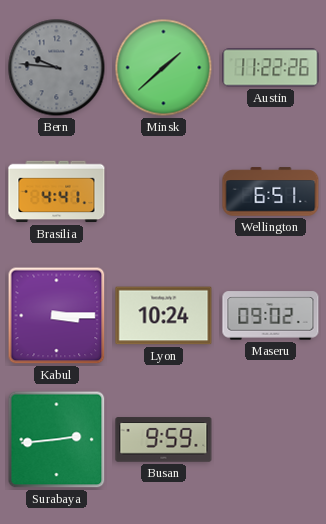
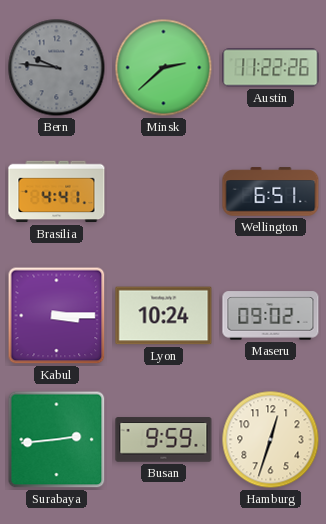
Minsk: 1:38 -> 2:38
Hamburg: none -> 12:33
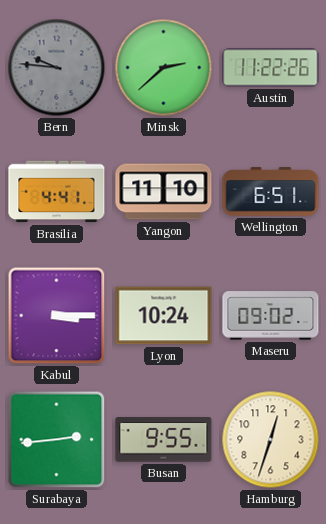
Yangon: none -> 11:10
Busan: 9:59 -> 9:55
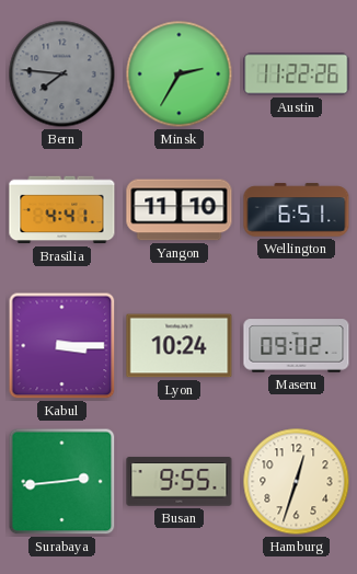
Bern: 9:46 -> 7:46
Minsk: 2:38 -> 2:35
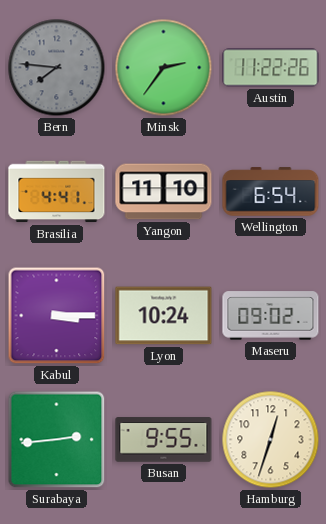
Minsk: 2:35 -> 2:36
Wellington: 6:51 -> 6:54
